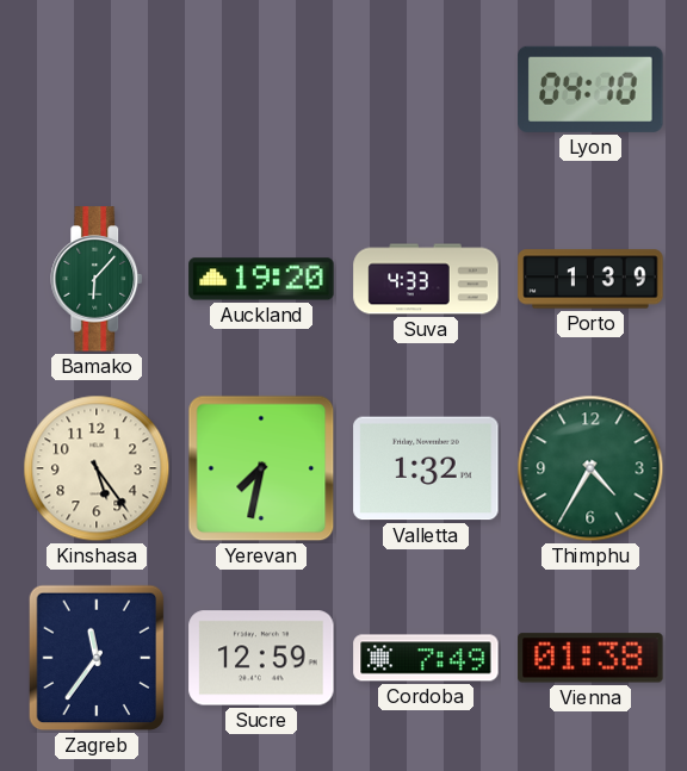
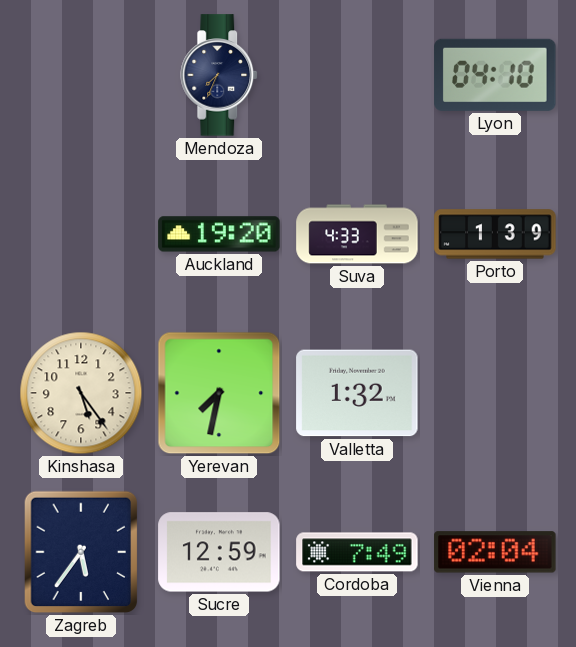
Mendoza: none -> 7:34
Bamako: 6:07 -> none
Thimphu: 4:35 -> none
Zagreb: 11:36 -> 5:36
Vienna: 01:38 -> 02:04
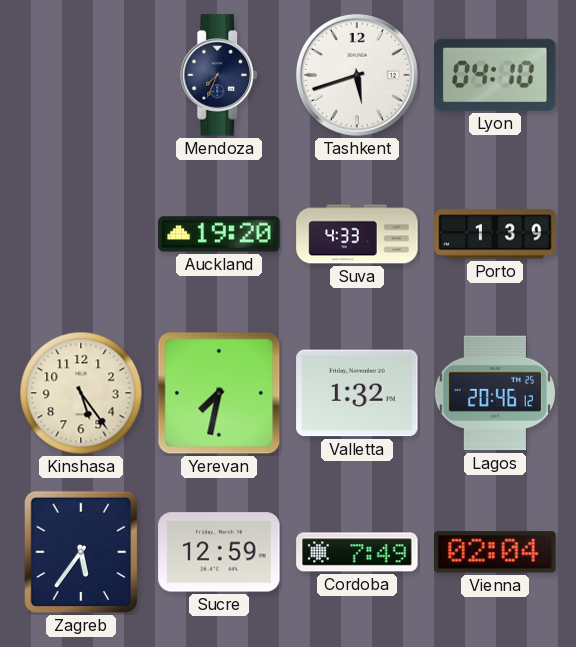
Tashkent: none -> 5:42
Lagos: none -> 20:46
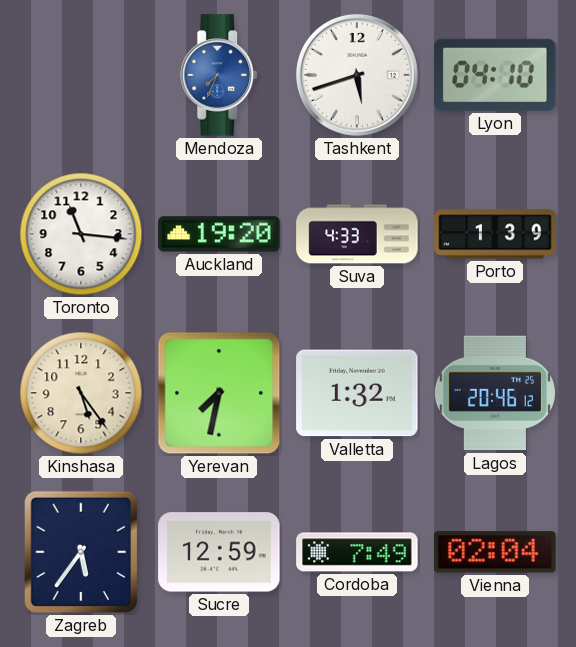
Mendoza dial: navy -> blue
Toronto: none -> 11:16
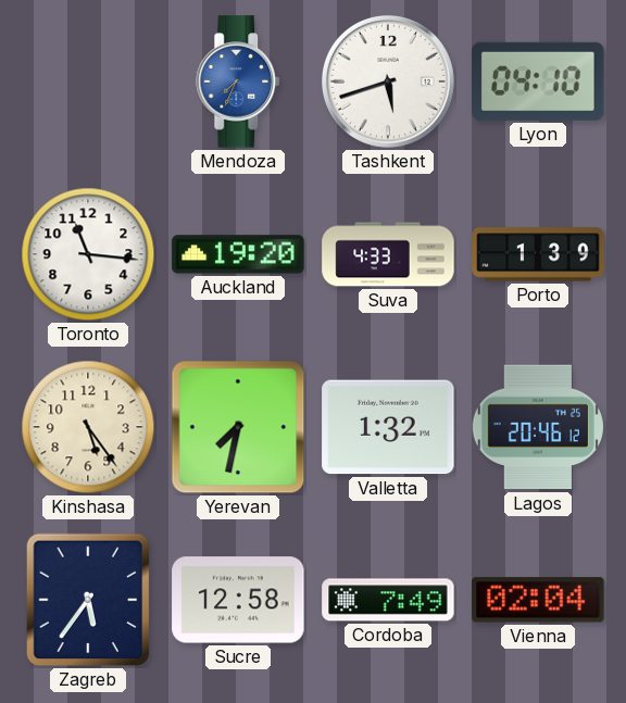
Sucre: 12:59 -> 12:58
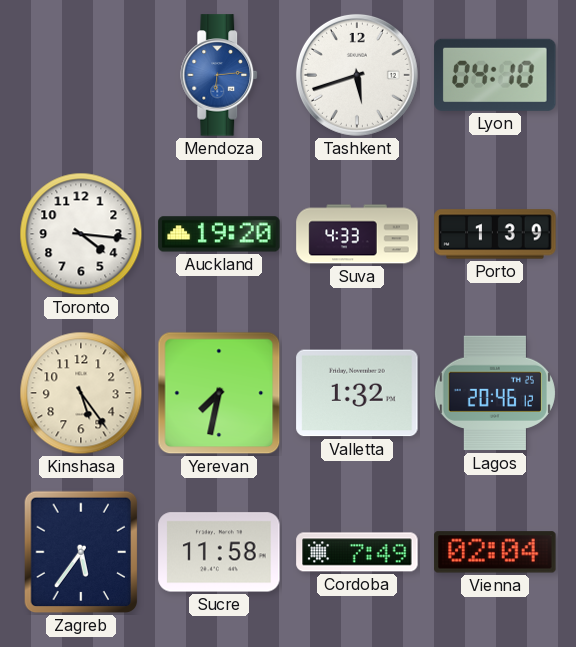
Mendoza: 7:34 -> 6:14
Toronto: 11:16 -> 4:16
Sucre: 12:58 -> 11:58
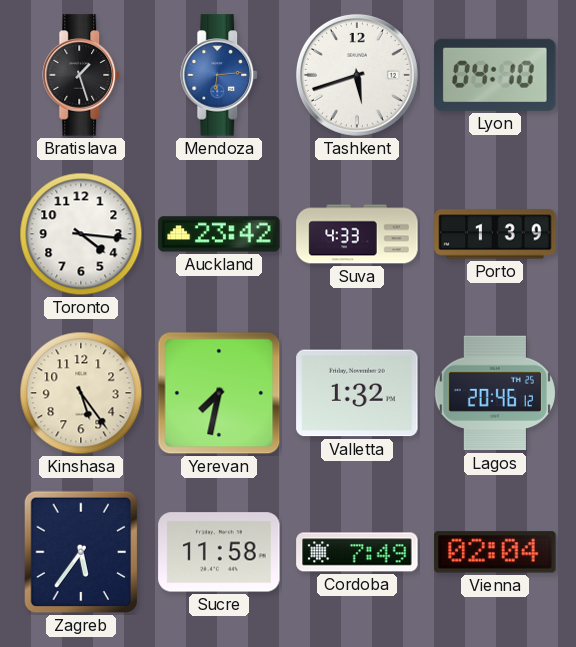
Bratislava: none -> 1:27
Auckland: 19:20 -> 23:42
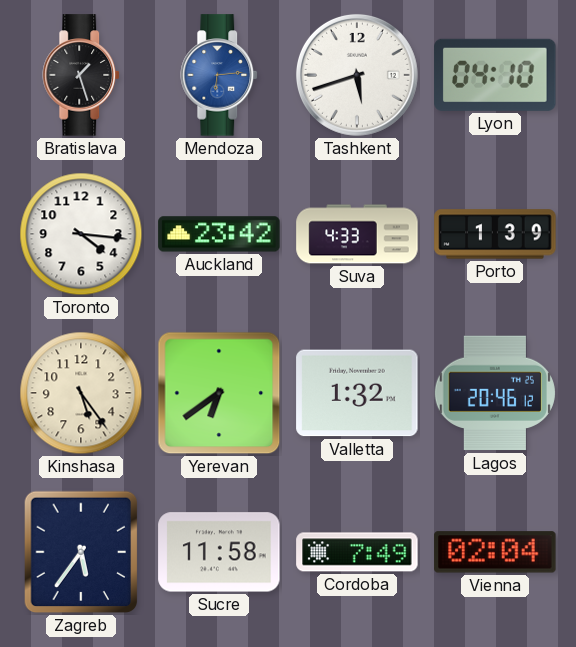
Yerevan: 7:32 -> 6:39
